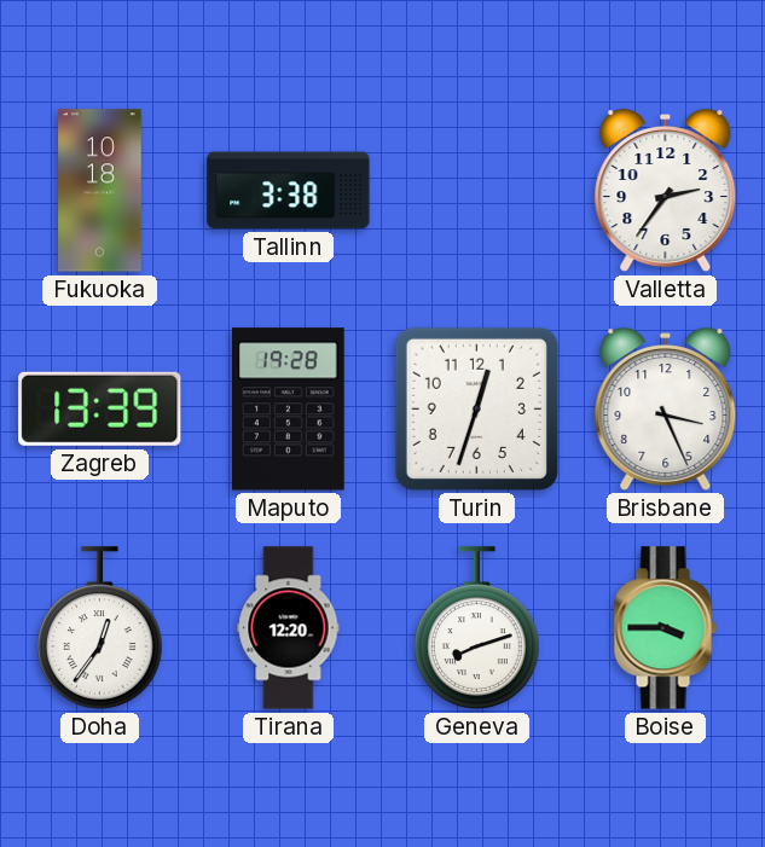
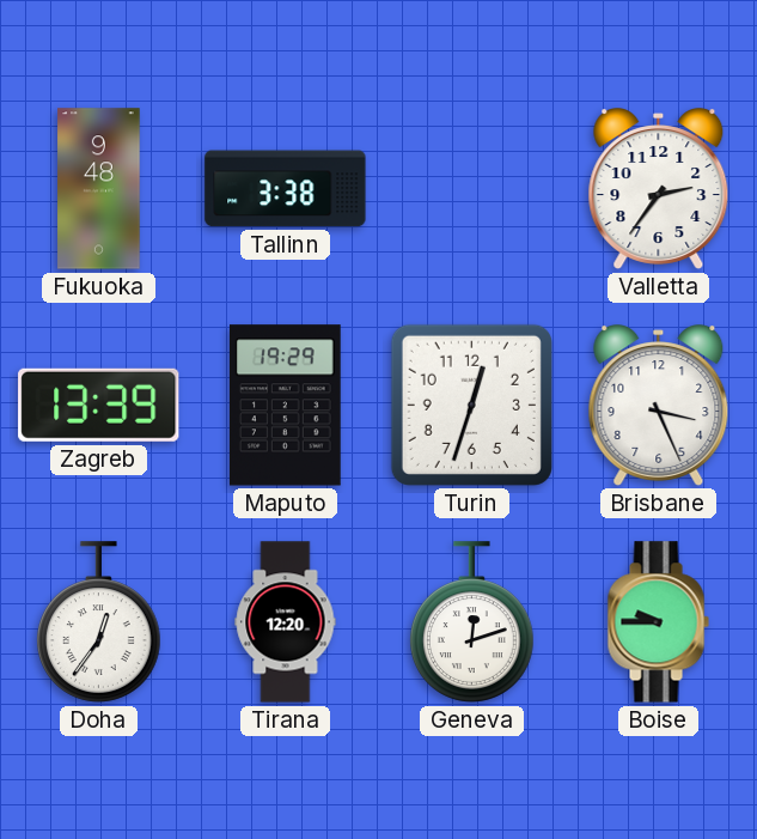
Fukuoka: 10:18 -> 9:48
Maputo: 19:28 -> 19:29
Geneva: 8:12 -> 12:12
Boise: 3:45 -> 9:45
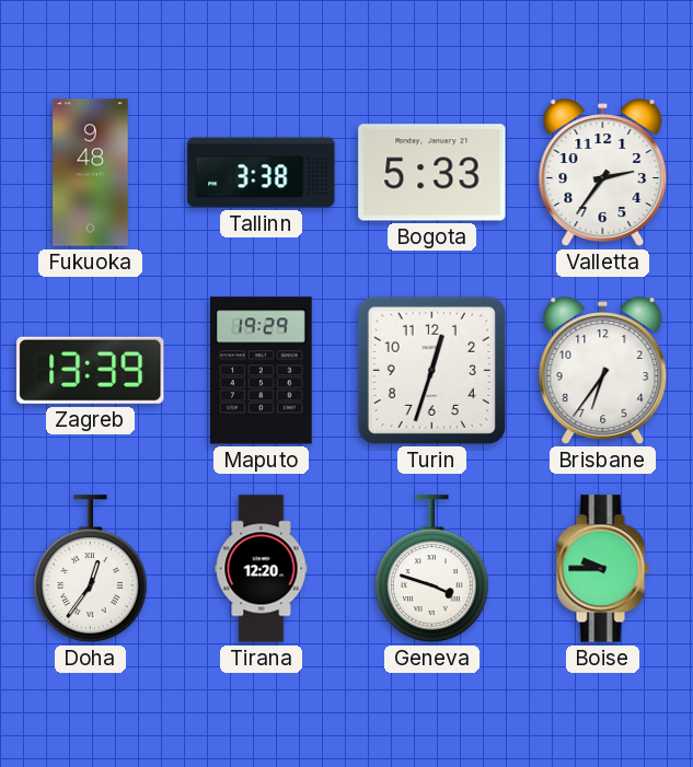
Bogota: none -> 5:33
Brisbane: 3:26 -> 6:36
Geneva: 12:12 -> 3:48
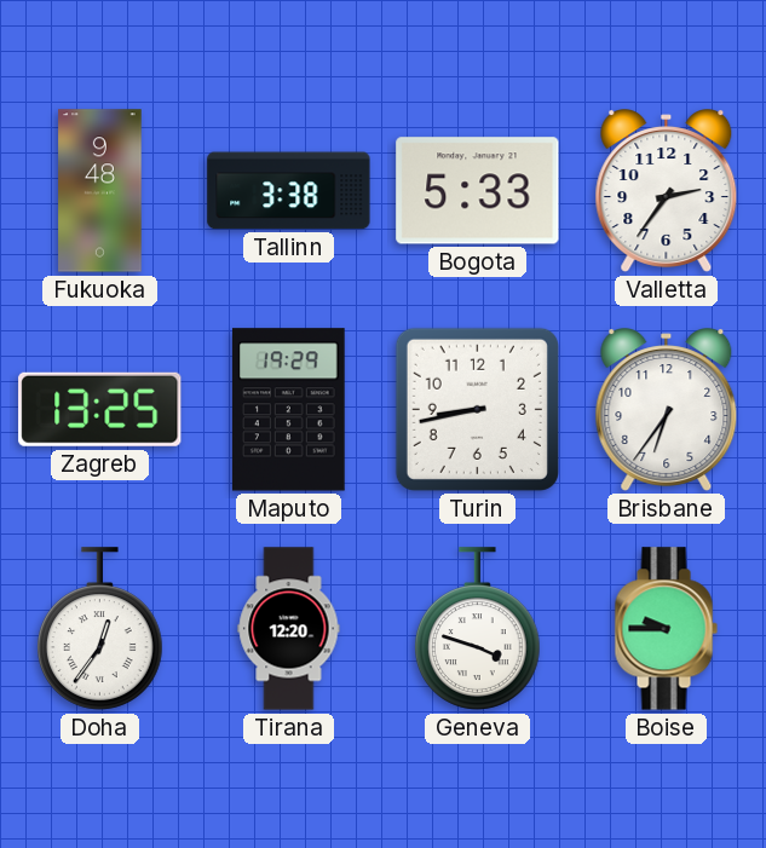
Zagreb: 13:39 -> 13:25
Turin: 12:33 -> 8:43
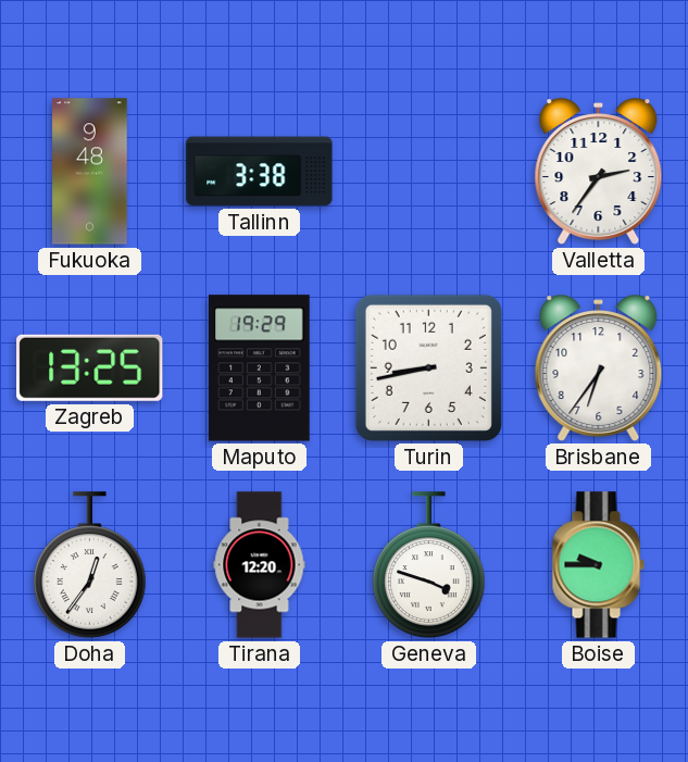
Bogota: 5:33 -> none
